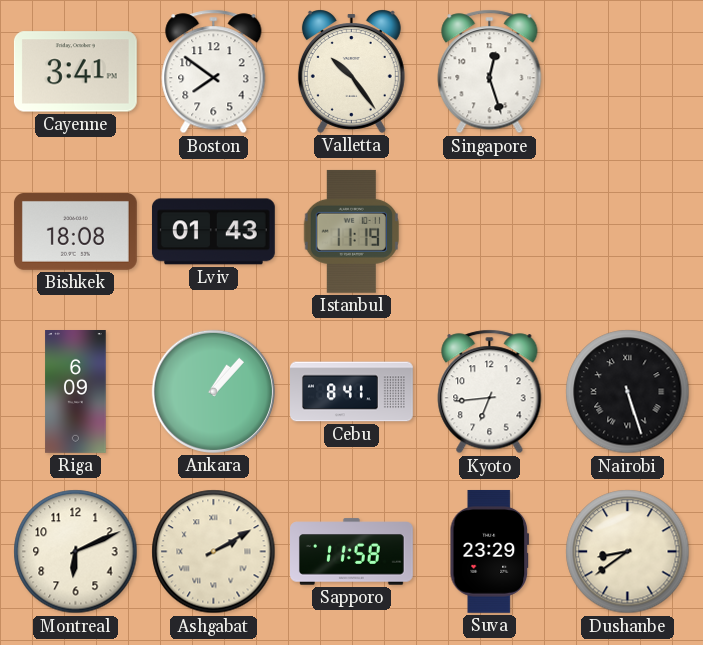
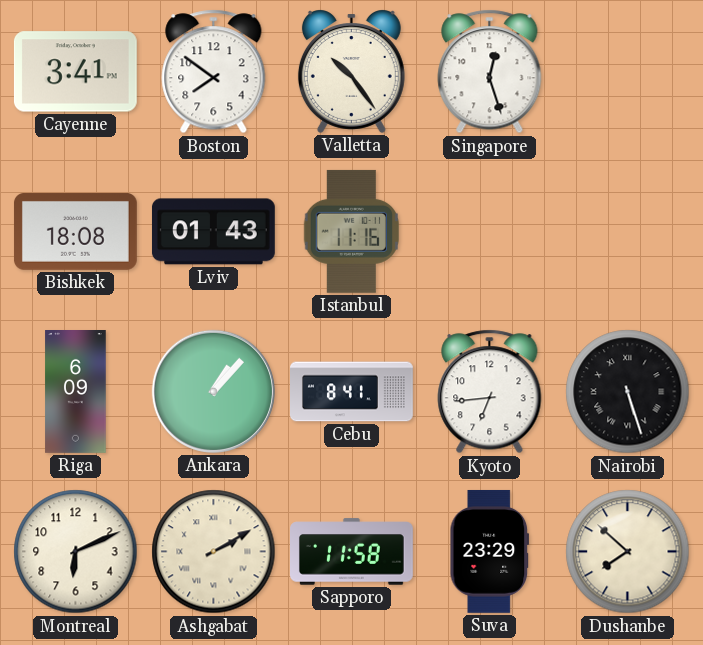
Istanbul: 11:19 -> 11:16
Dushanbe: 8:39 -> 7:52
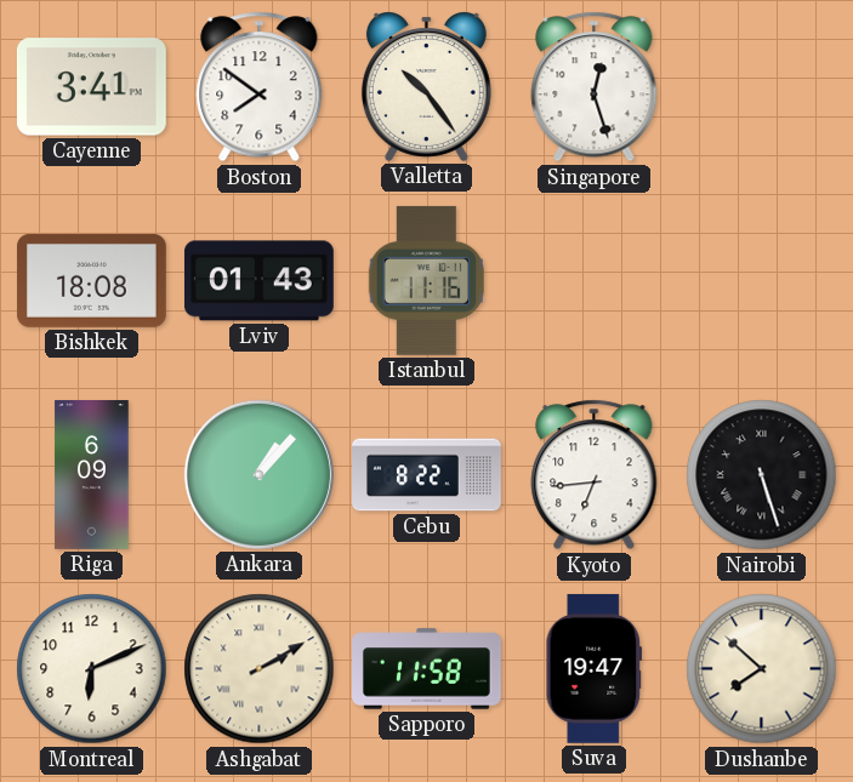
Cebu: 8:41 -> 8:22
Suva: 23:29 -> 19:47
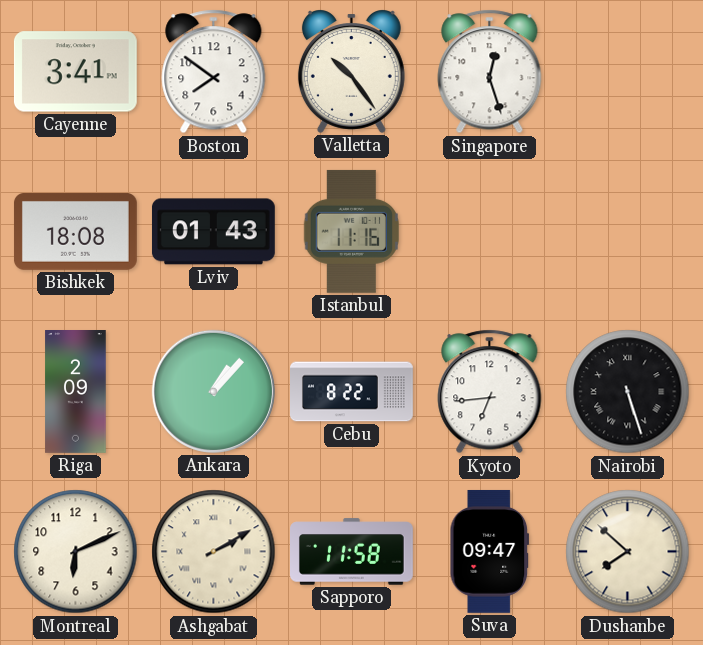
Riga: 6:09 -> 2:09
Suva: 19:47 -> 09:47
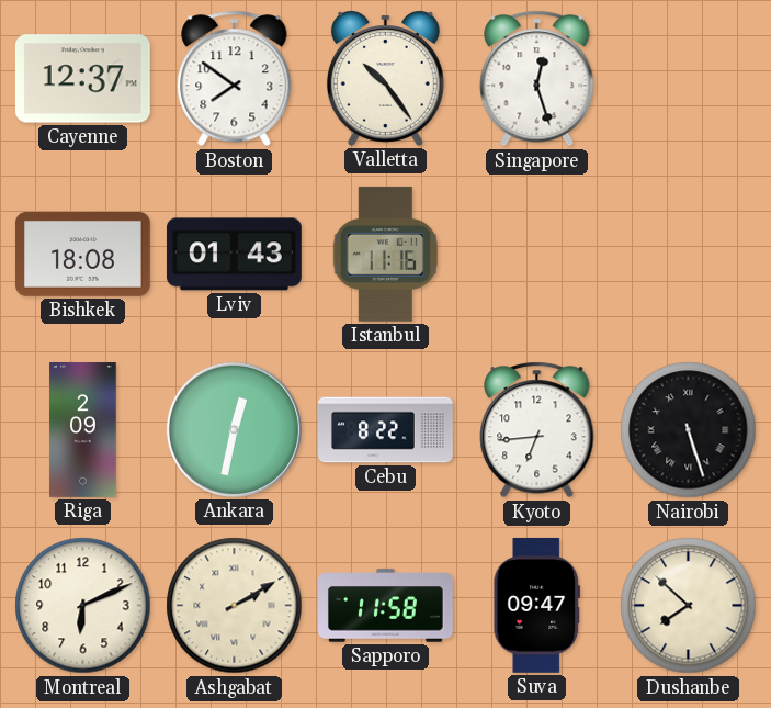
Cayenne: 3:41 -> 12:37
Ankara: 1:07 -> 12:32
